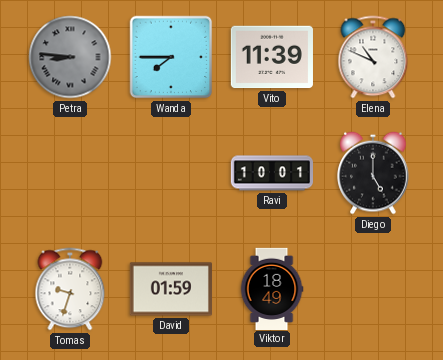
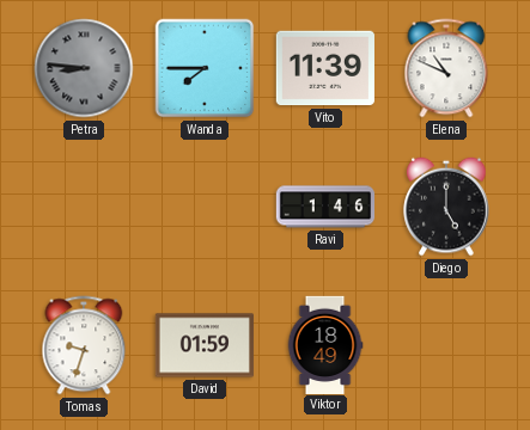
Ravi: 10:01 -> 1:46
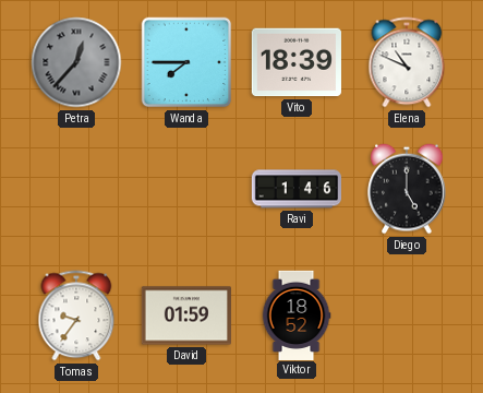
Petra: 8:46 -> 12:37
Vito: 11:39 -> 18:39
Tomas: 9:33 -> 9:36
Viktor: 18:49 -> 18:52
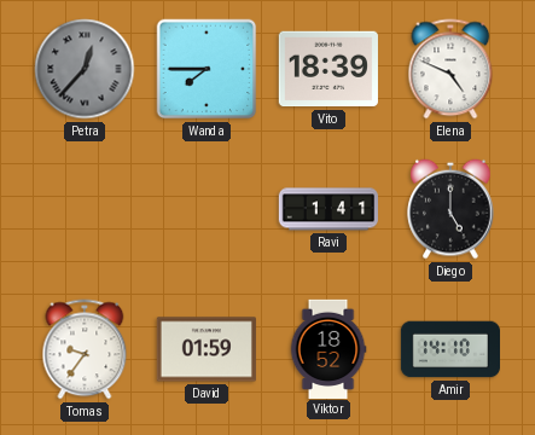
Elena: 10:49 -> 4:49
Ravi: 1:46 -> 1:41
Amir: none -> 14:10
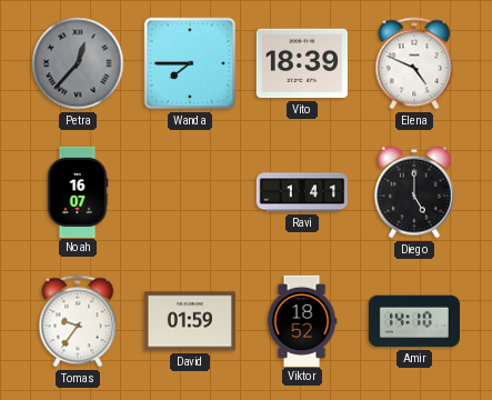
Noah: none -> 16:07
